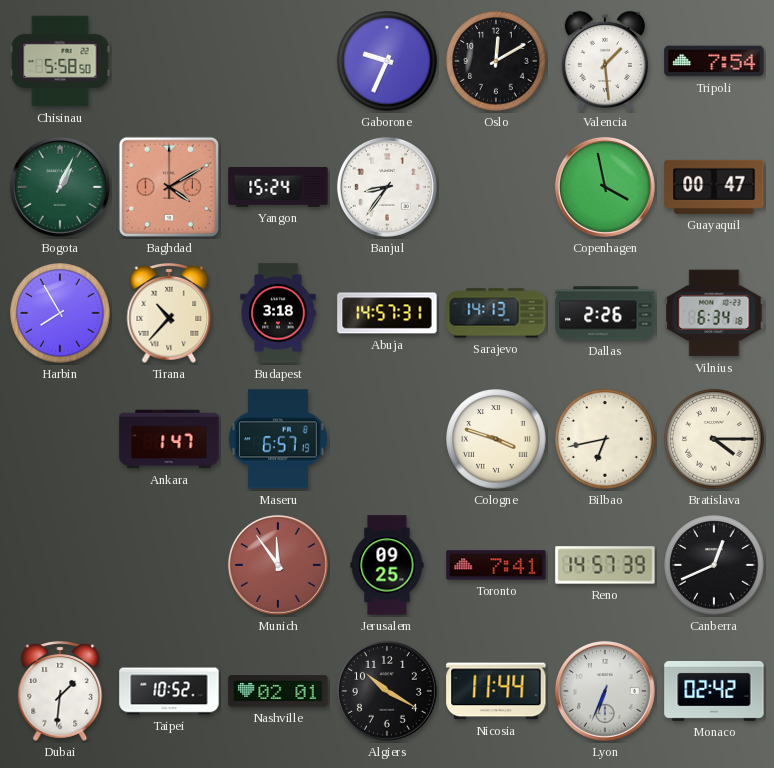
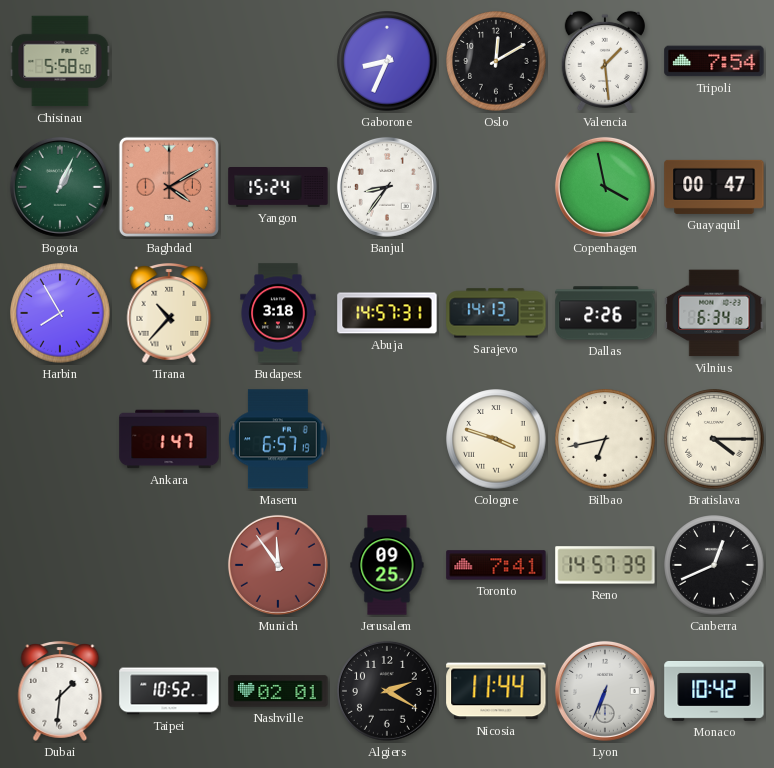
Gaborone: 9:34 -> 8:34
Algiers: 10:20 -> 2:20
Monaco: 02:42 -> 10:42
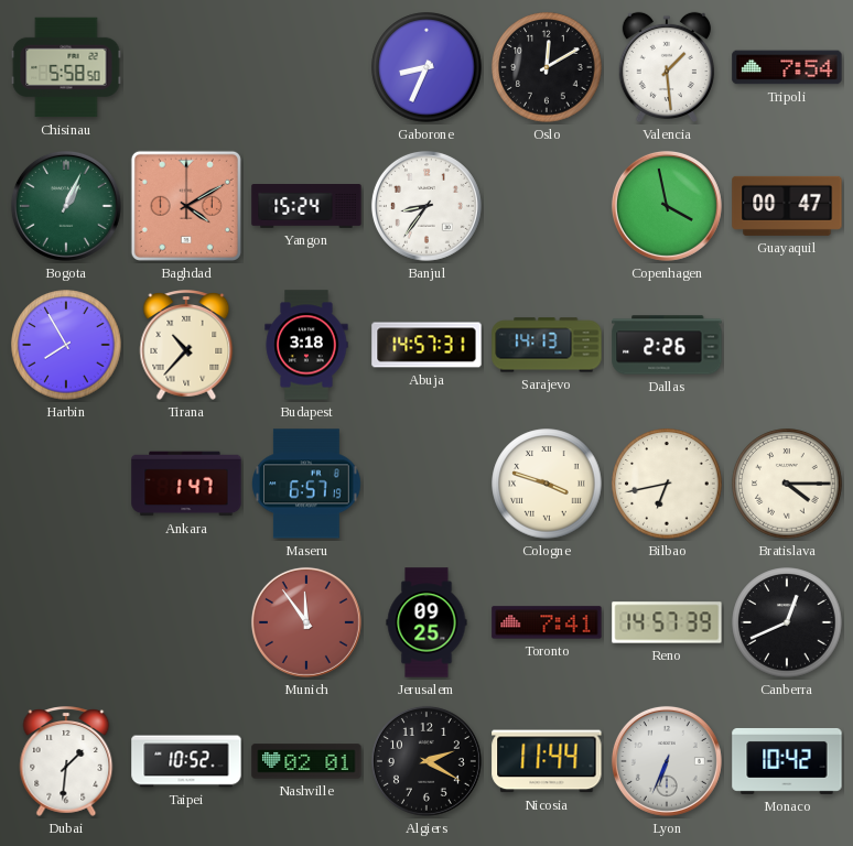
Vilnius: 6:34 -> none
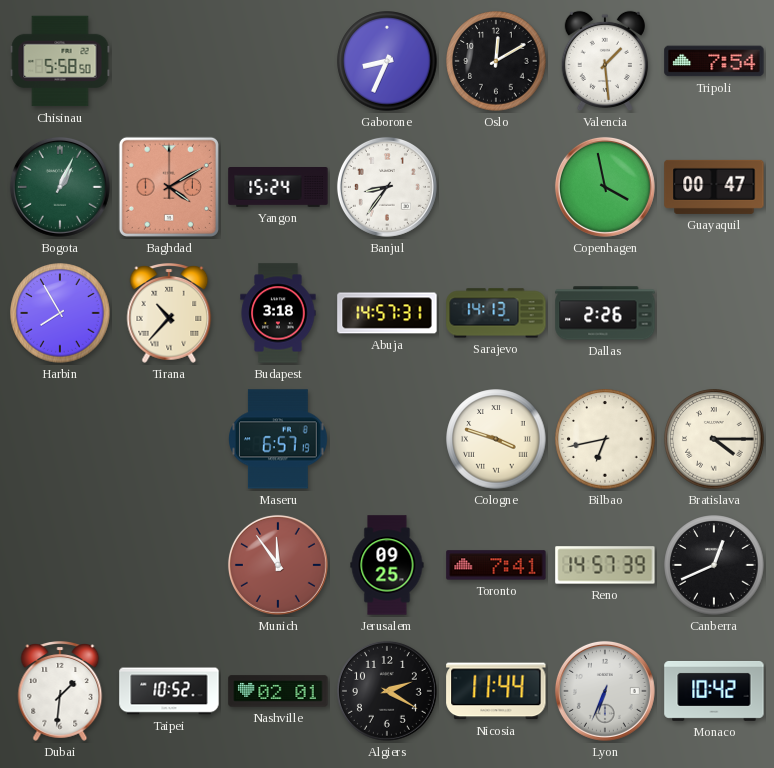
Ankara: 1:47 -> none
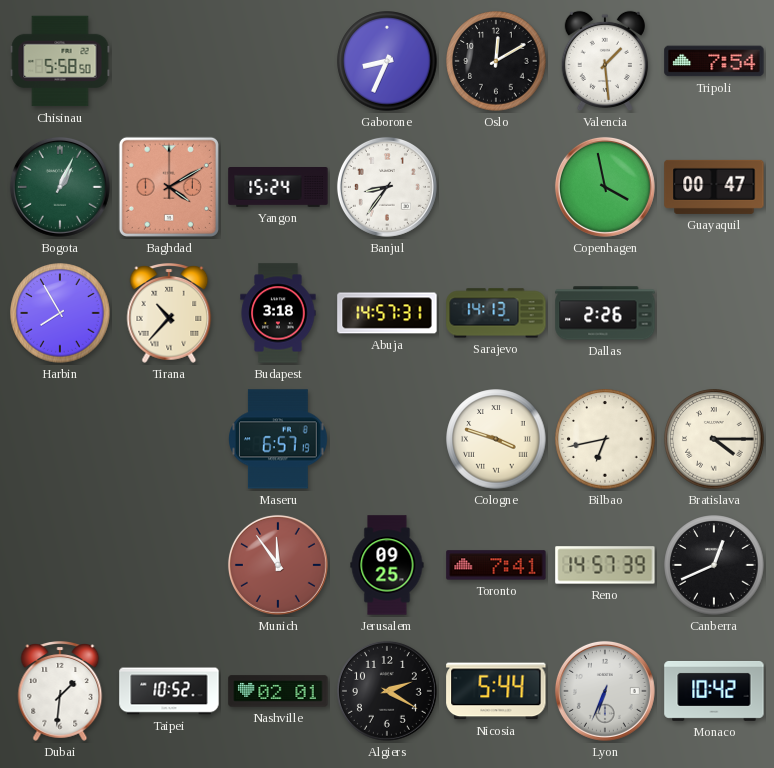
Nicosia: 11:44 -> 5:44
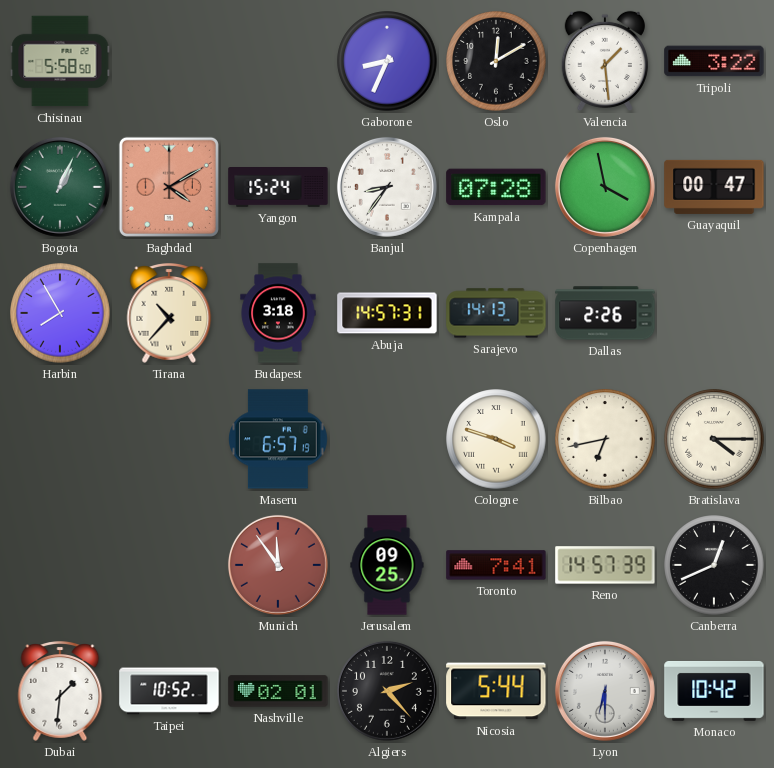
Tripoli: 7:54 -> 3:22
Kampala: none -> 07:28
Algiers: 2:20 -> 2:23
Lyon: 6:34 -> 6:30
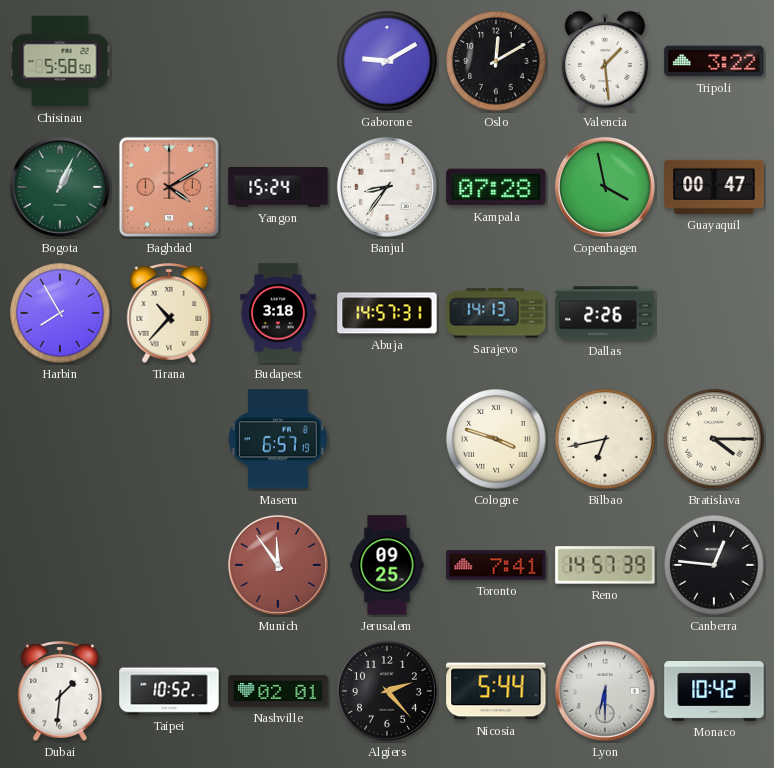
Gaborone: 8:34 -> 9:10
Canberra: 12:41 -> 12:46
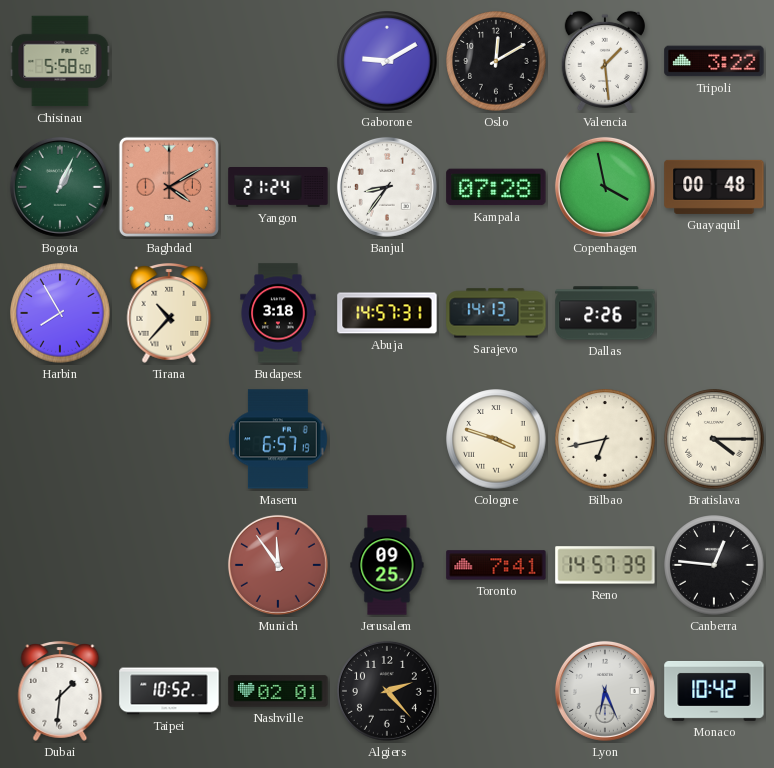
Yangon: 15:24 -> 21:24
Guayaquil: 00:47 -> 00:48
Nicosia: 5:44 -> none
Lyon: 6:30 -> 6:26
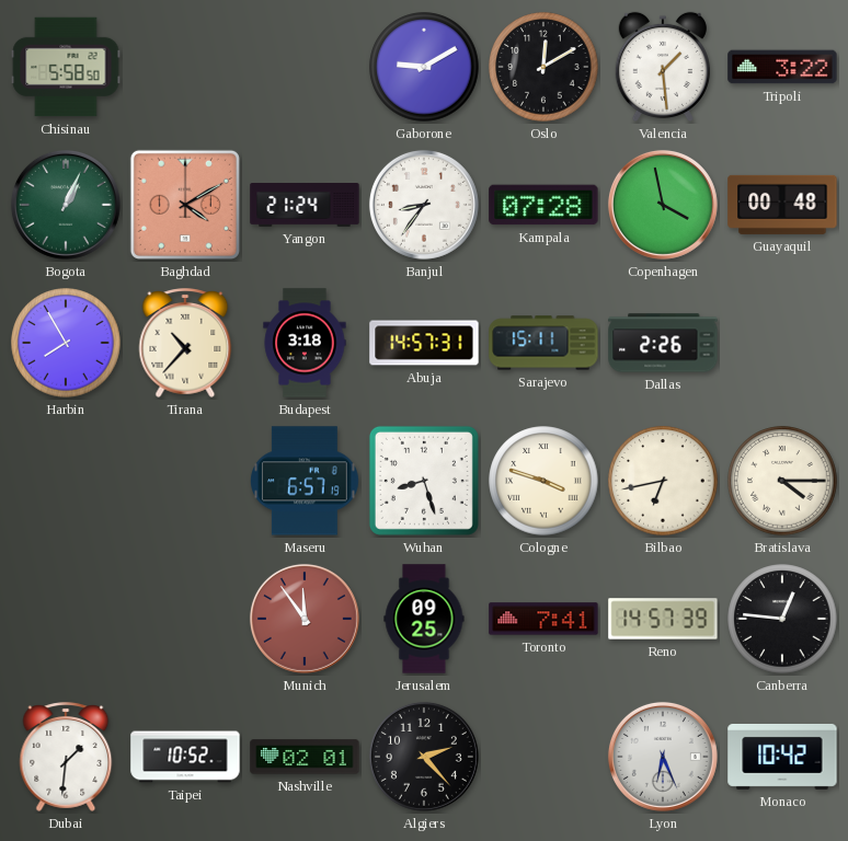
Sarajevo: 14:13 -> 15:11
Wuhan: none -> 8:27
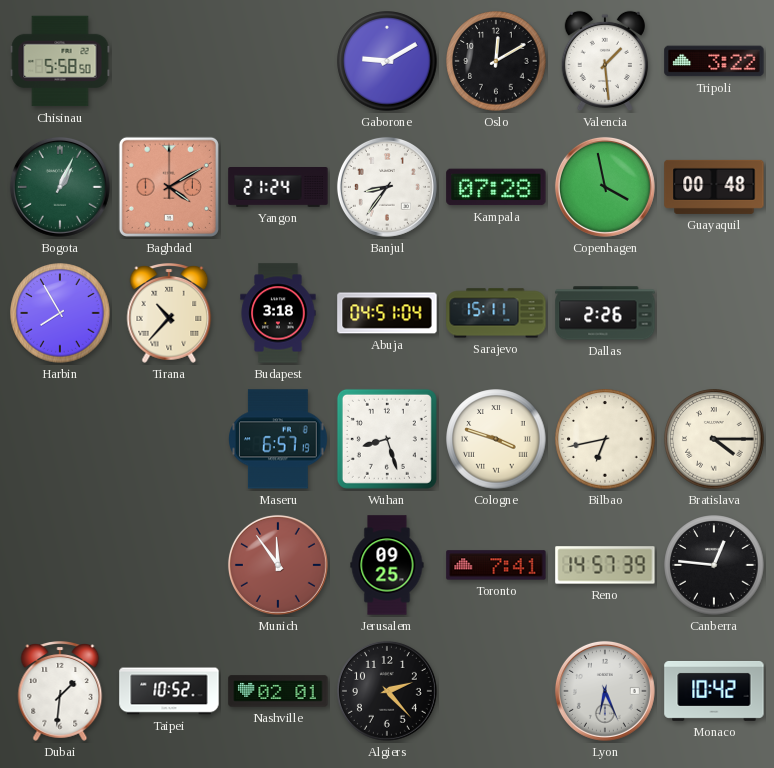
Abuja: 14:57 -> 04:51
